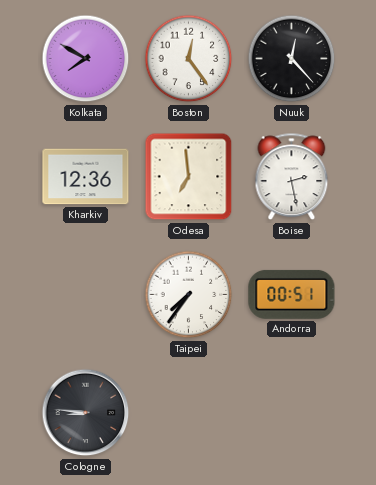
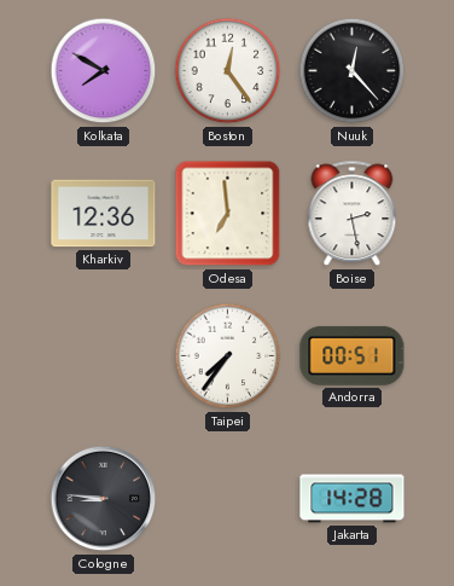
Jakarta: none -> 14:28
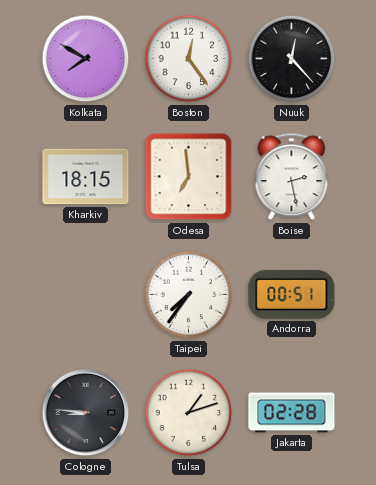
Kharkiv: 12:36 -> 18:15
Tulsa: none -> 1:12
Jakarta: 14:28 -> 02:28
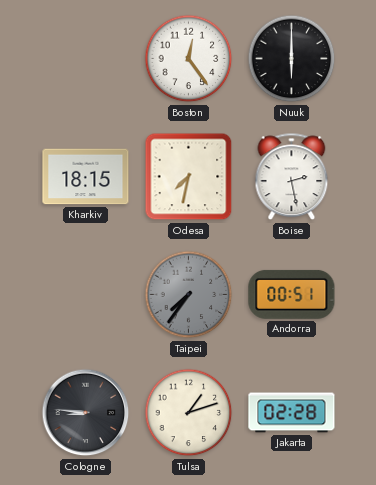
Kolkata: 7:50 -> none
Nuuk: 12:23 -> 6:00
Odesa: 6:59 -> 7:32
Taipei dial: white -> grey
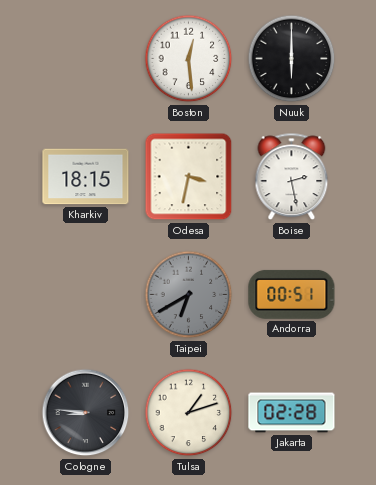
Boston: 12:24 -> 12:29
Odesa: 7:32 -> 3:32
Taipei: 7:36 -> 6:40
